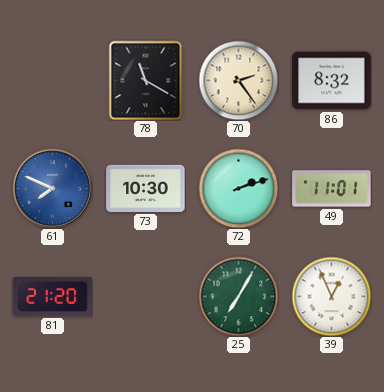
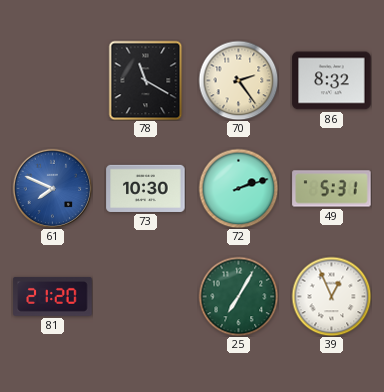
49: 11:01 -> 5:31
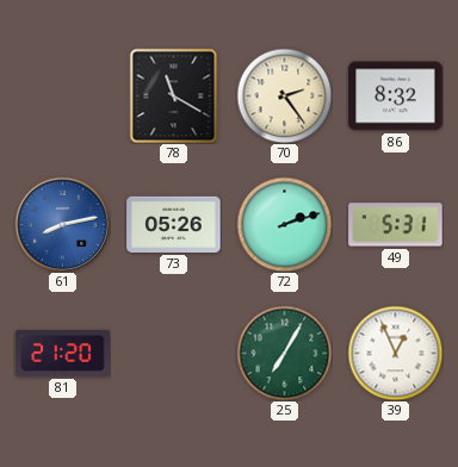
61: 7:49 -> 8:13
73: 10:30 -> 05:26
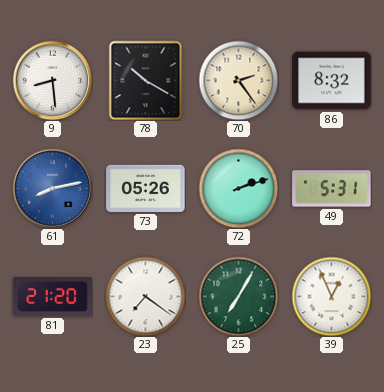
9: none -> 8:29
78: 11:20 -> 10:20
23: none -> 7:21
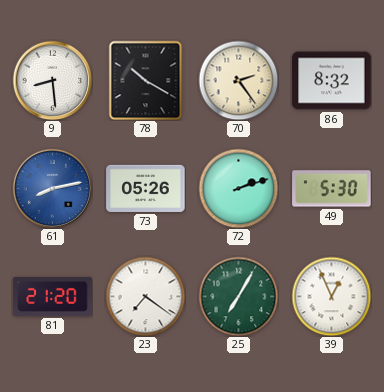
49: 5:31 -> 5:30
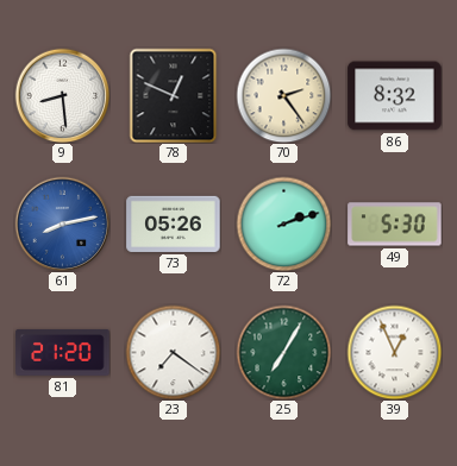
78: 10:20 -> 12:49
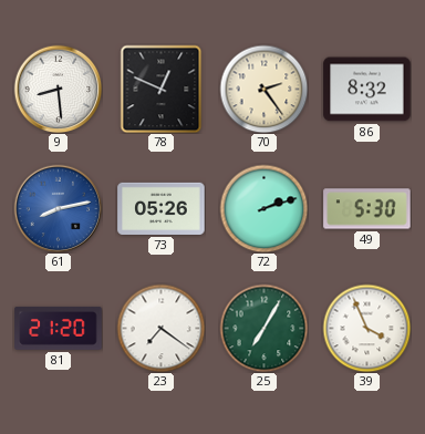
39: 12:56 -> 3:56
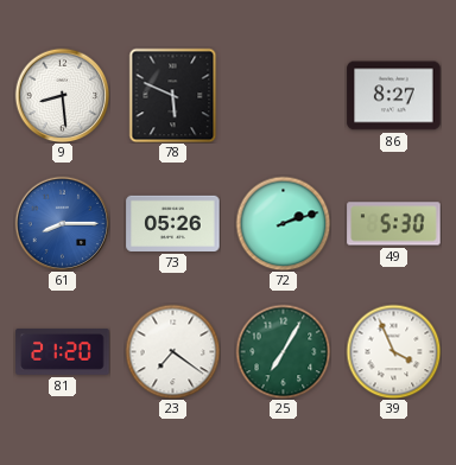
78: 12:49 -> 5:49
70: 2:24 -> none
86: 8:32 -> 8:27
61: 8:13 -> 8:15
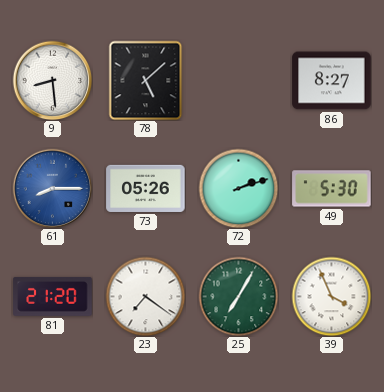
78: 5:49 -> 5:08
